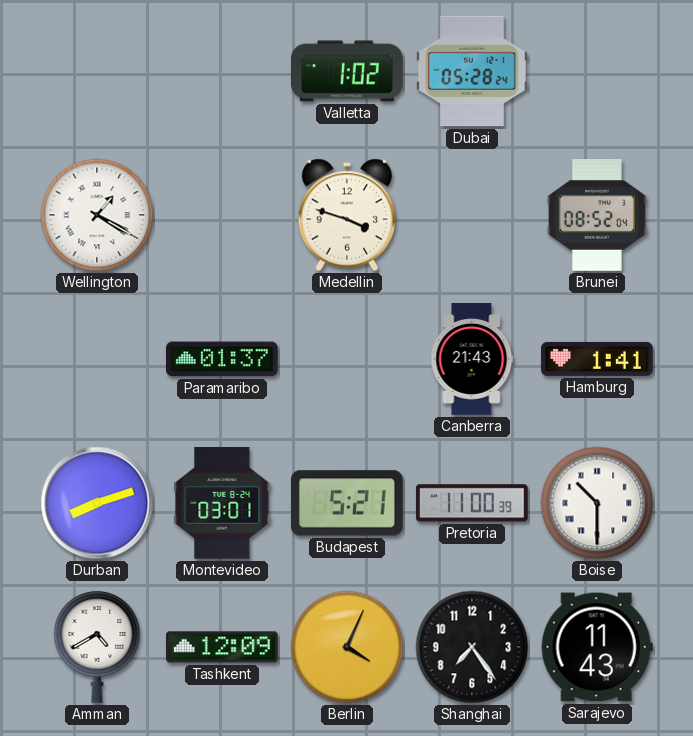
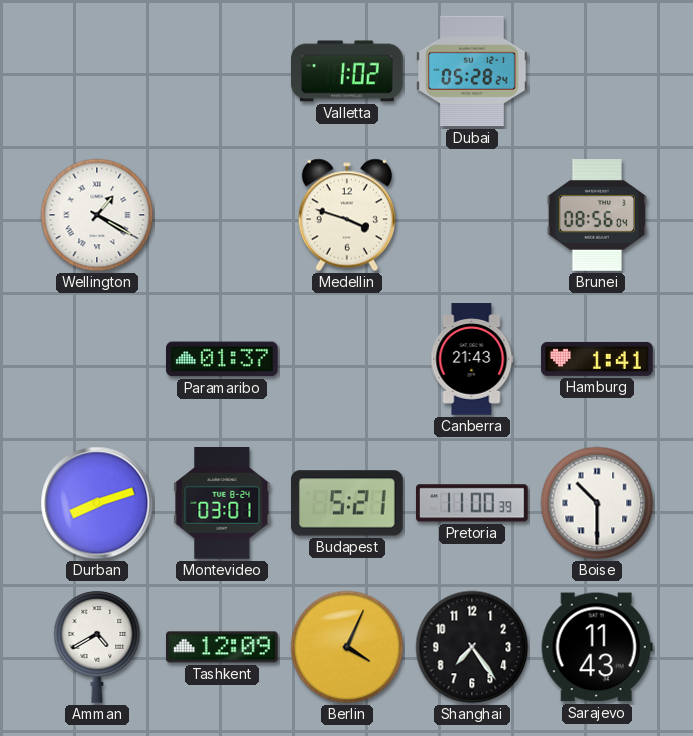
Brunei: 08:52 -> 08:56
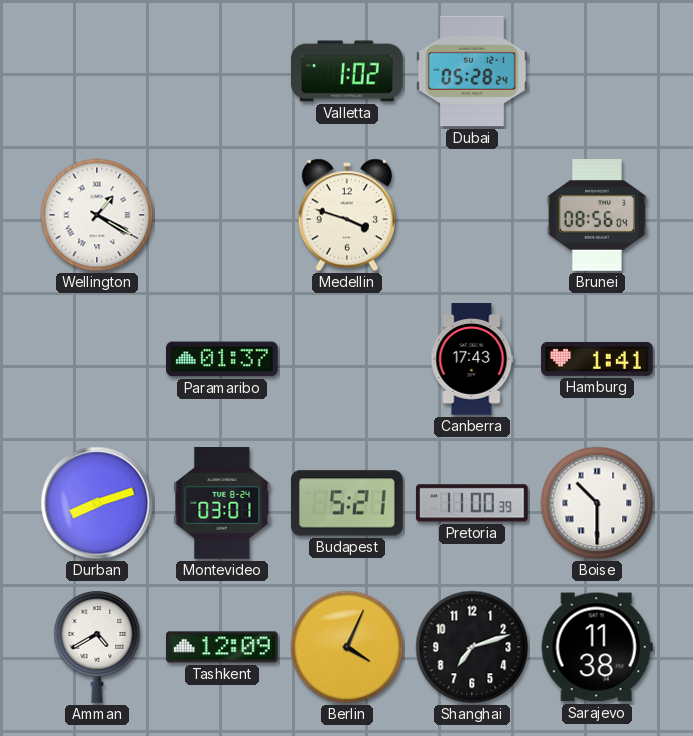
Canberra: 21:43 -> 17:43
Shanghai: 7:24 -> 7:12
Sarajevo: 11:43 -> 11:38
